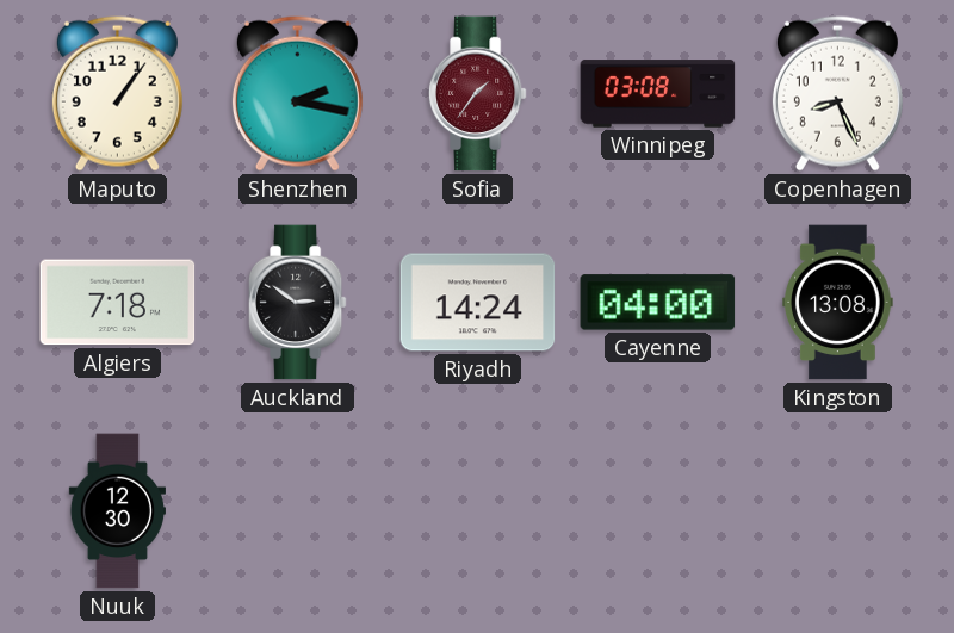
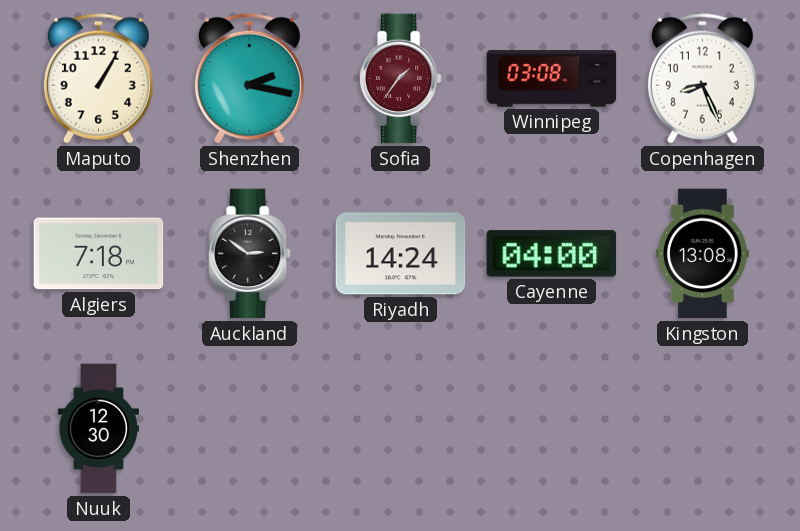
Maputo: 1:06 -> 1:05
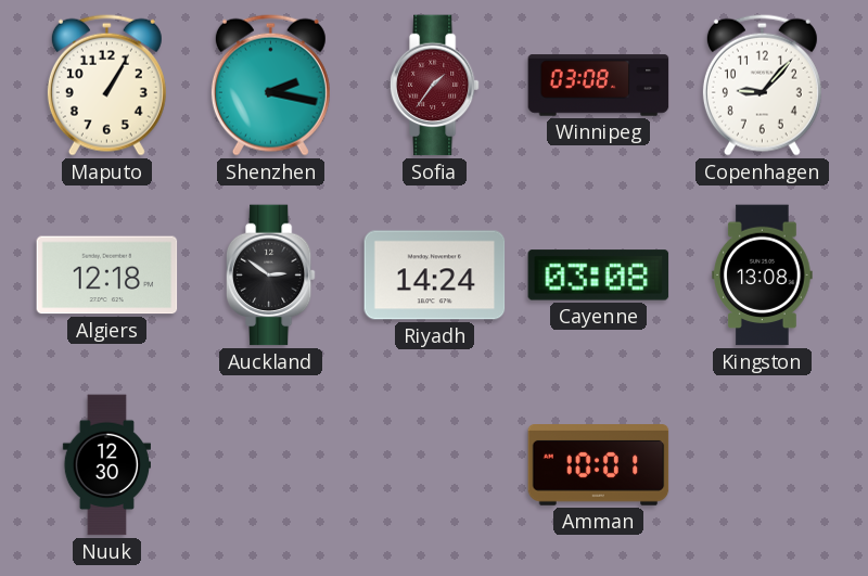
Copenhagen: 8:26 -> 9:07
Algiers: 7:18 -> 12:18
Cayenne: 04:00 -> 03:08
Amman: none -> 10:01
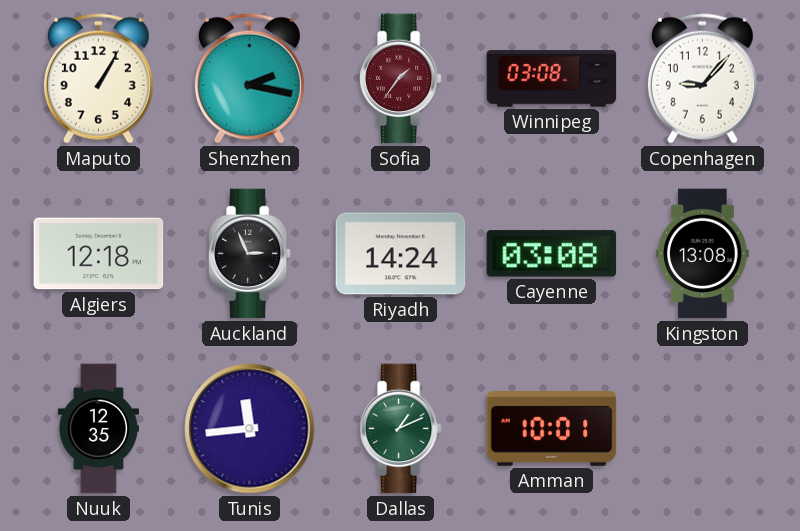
Auckland: 2:51 -> 2:56
Nuuk: 12:30 -> 12:35
Tunis: none -> 11:44
Dallas: none -> 1:11
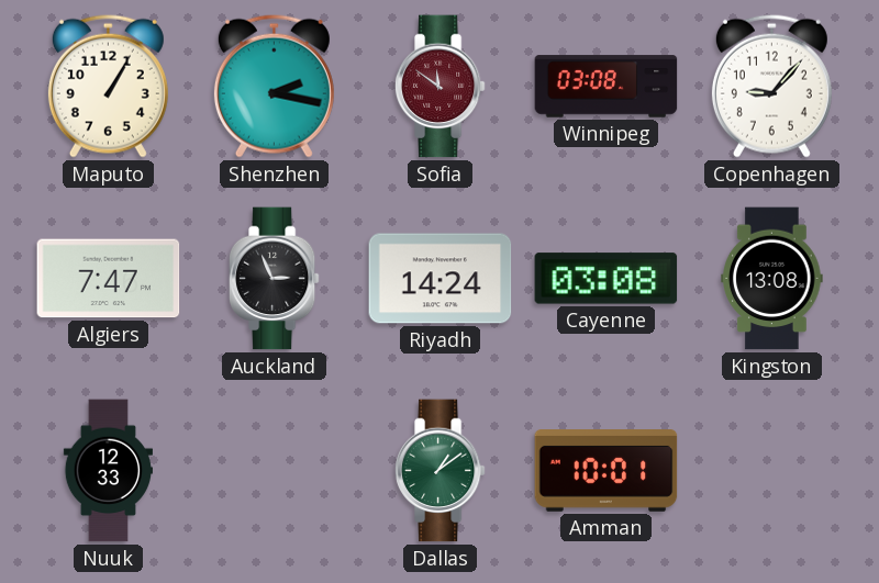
Sofia: 1:36 -> 11:51
Algiers: 12:18 -> 7:47
Nuuk: 12:35 -> 12:33
Tunis: 11:44 -> none
Dallas: 1:11 -> 1:09
